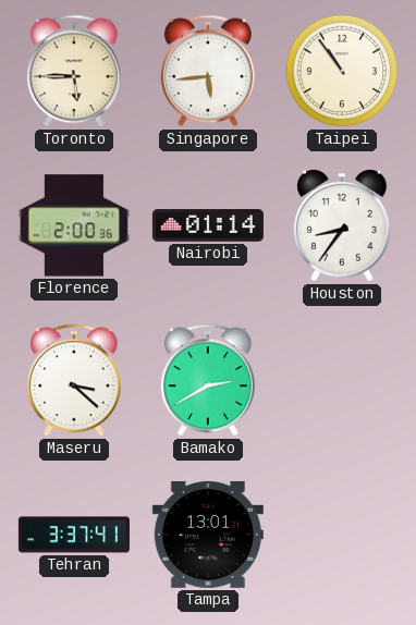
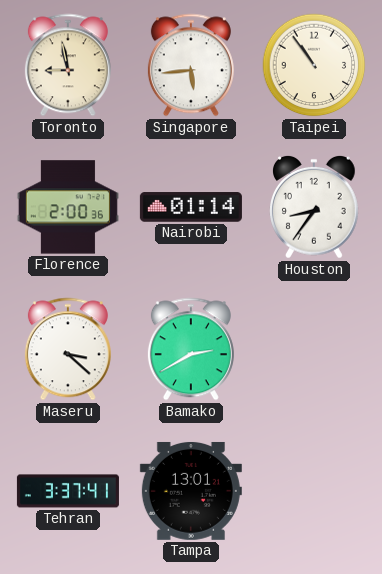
Toronto: 5:45 -> 8:58
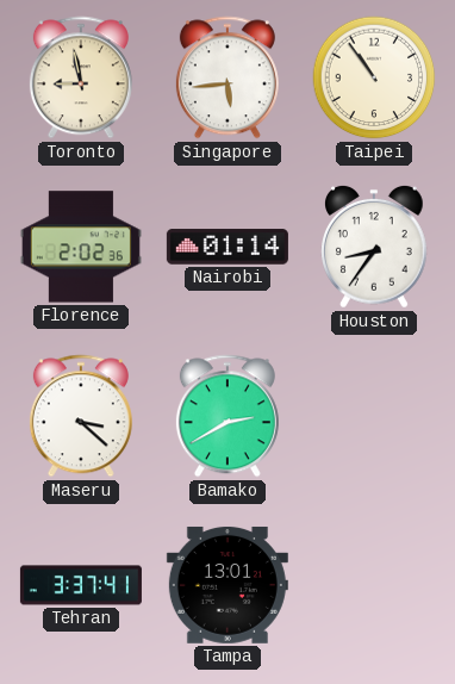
Florence: 2:00 -> 2:02
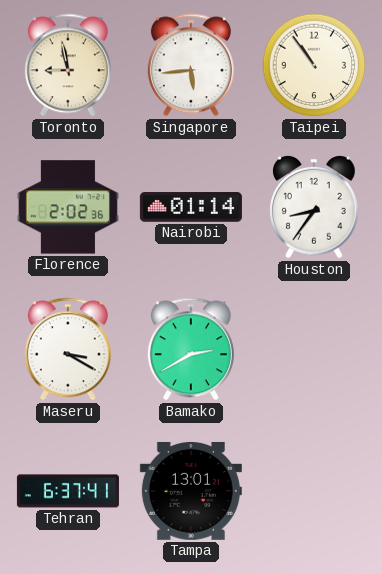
Maseru: 3:22 -> 3:20
Tehran: 3:37 -> 6:37
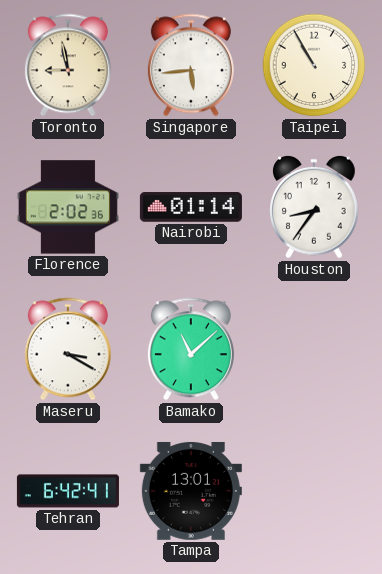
Taipei: 10:54 -> 10:55
Bamako: 2:40 -> 11:08
Tehran: 6:37 -> 6:42
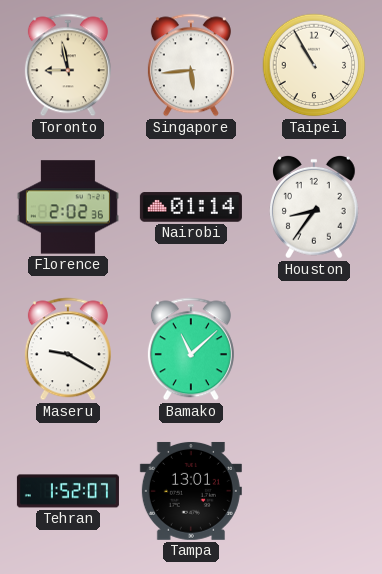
Maseru: 3:20 -> 9:20
Tehran: 6:42 -> 1:52
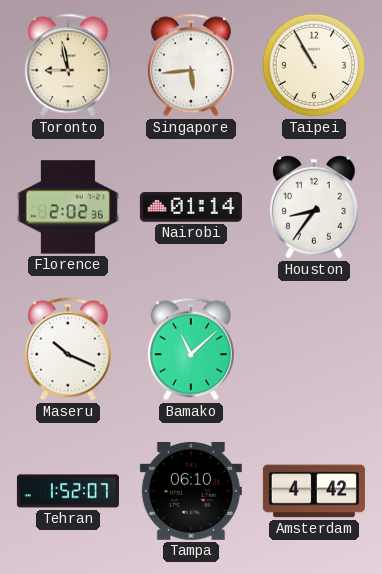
Maseru: 9:20 -> 10:19
Tampa: 13:01 -> 06:10
Amsterdam: none -> 4:42
